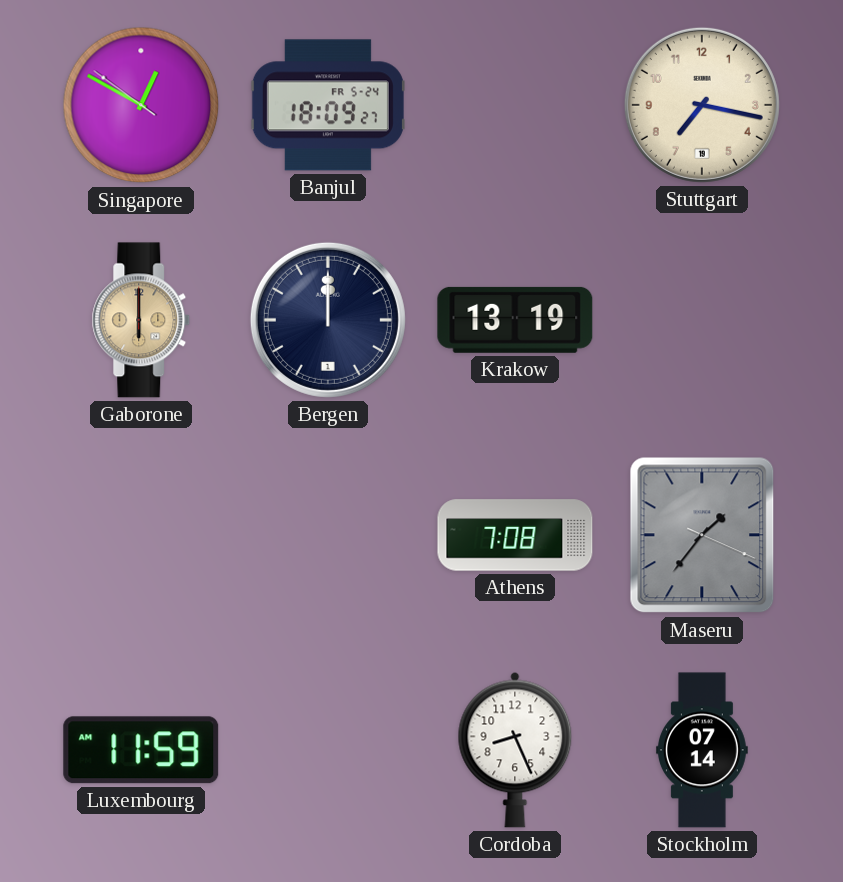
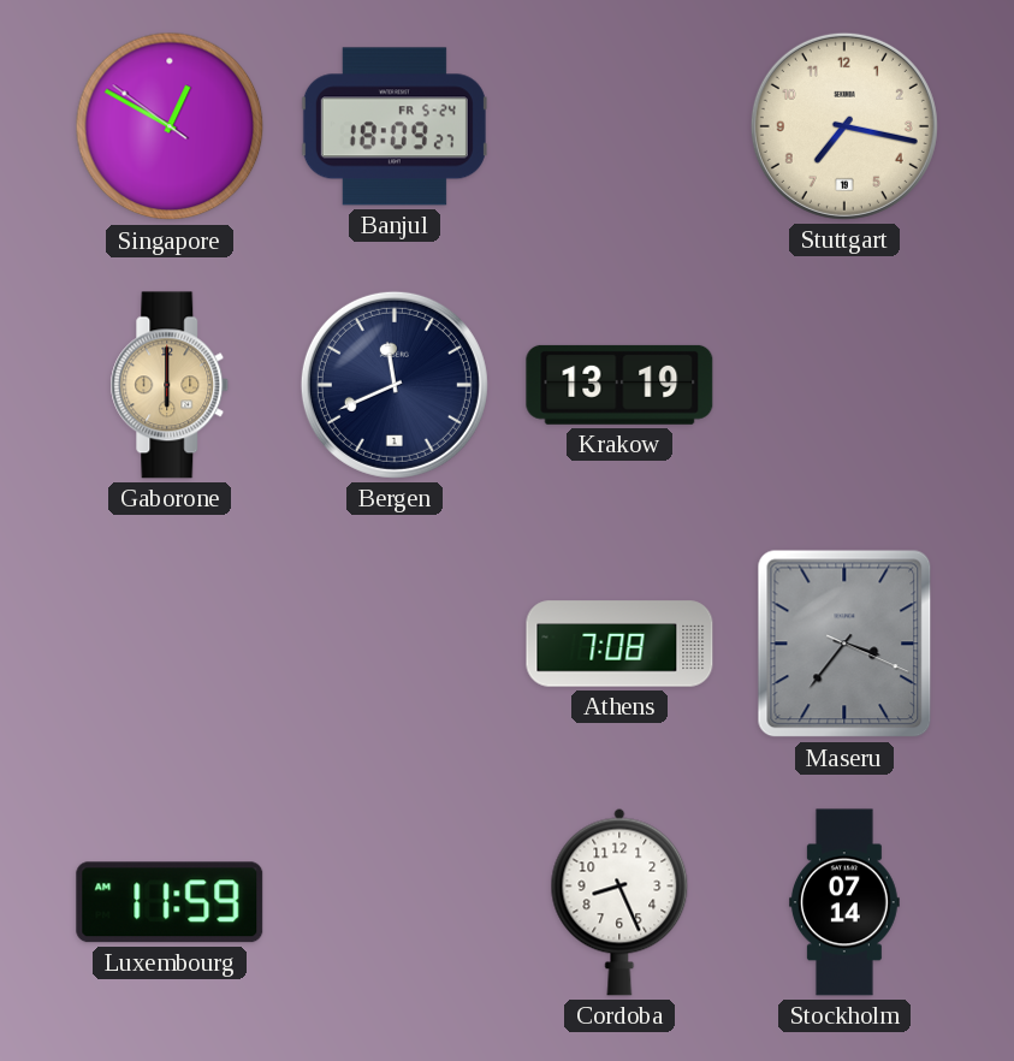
Bergen: 12:00 -> 11:41
Maseru: 1:36 -> 3:36
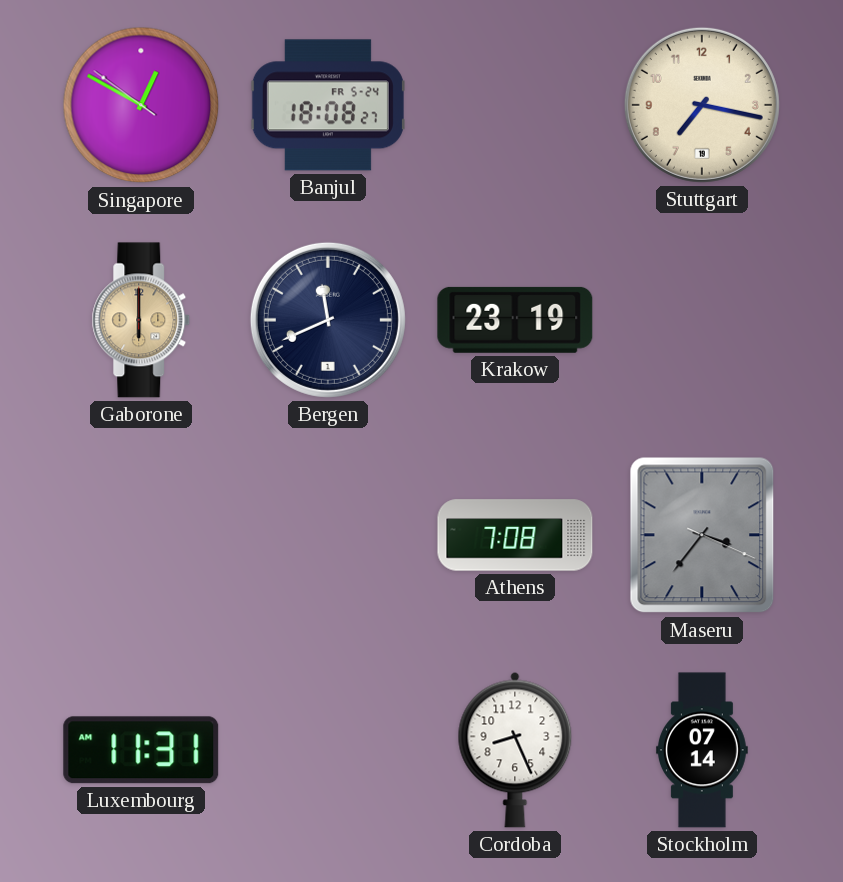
Banjul: 18:09 -> 18:08
Krakow: 13:19 -> 23:19
Luxembourg: 11:59 -> 11:31
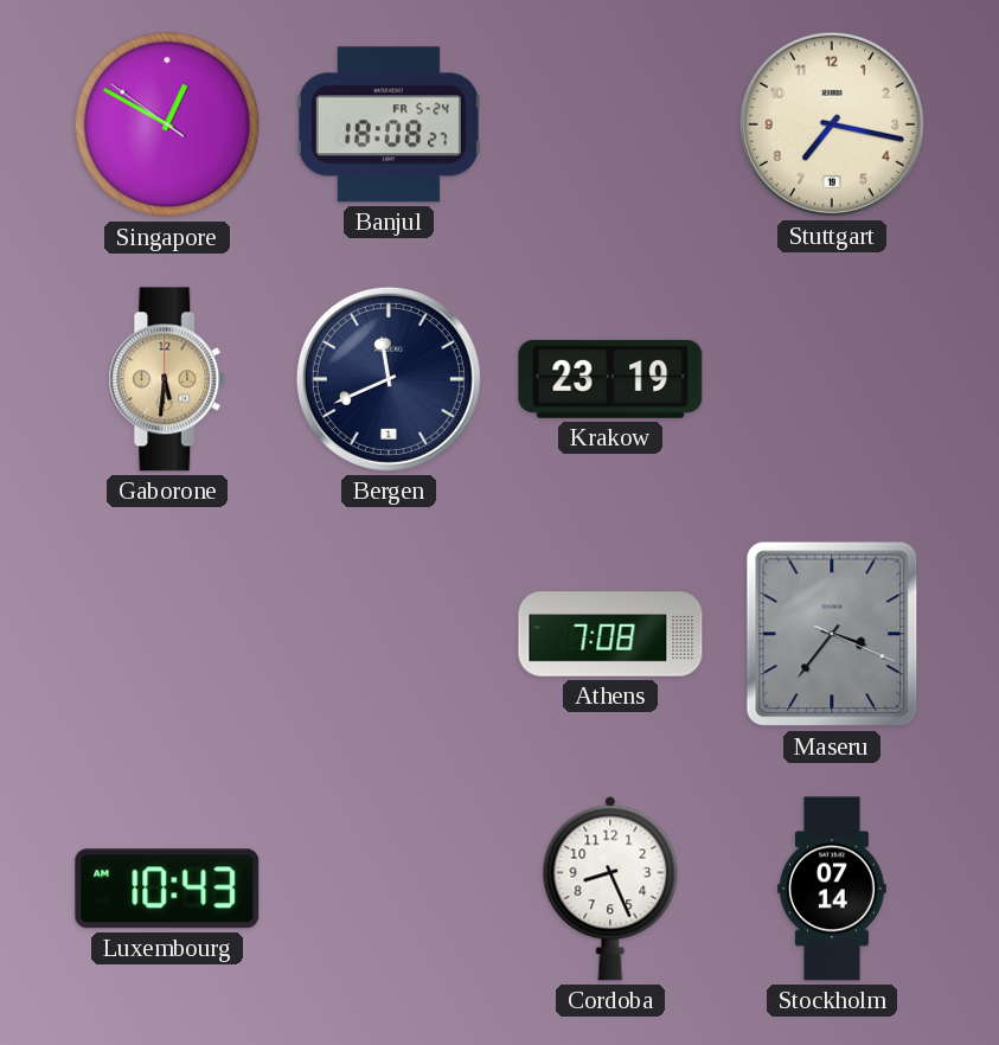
Gaborone: 6:00 -> 5:31
Luxembourg: 11:31 -> 10:43
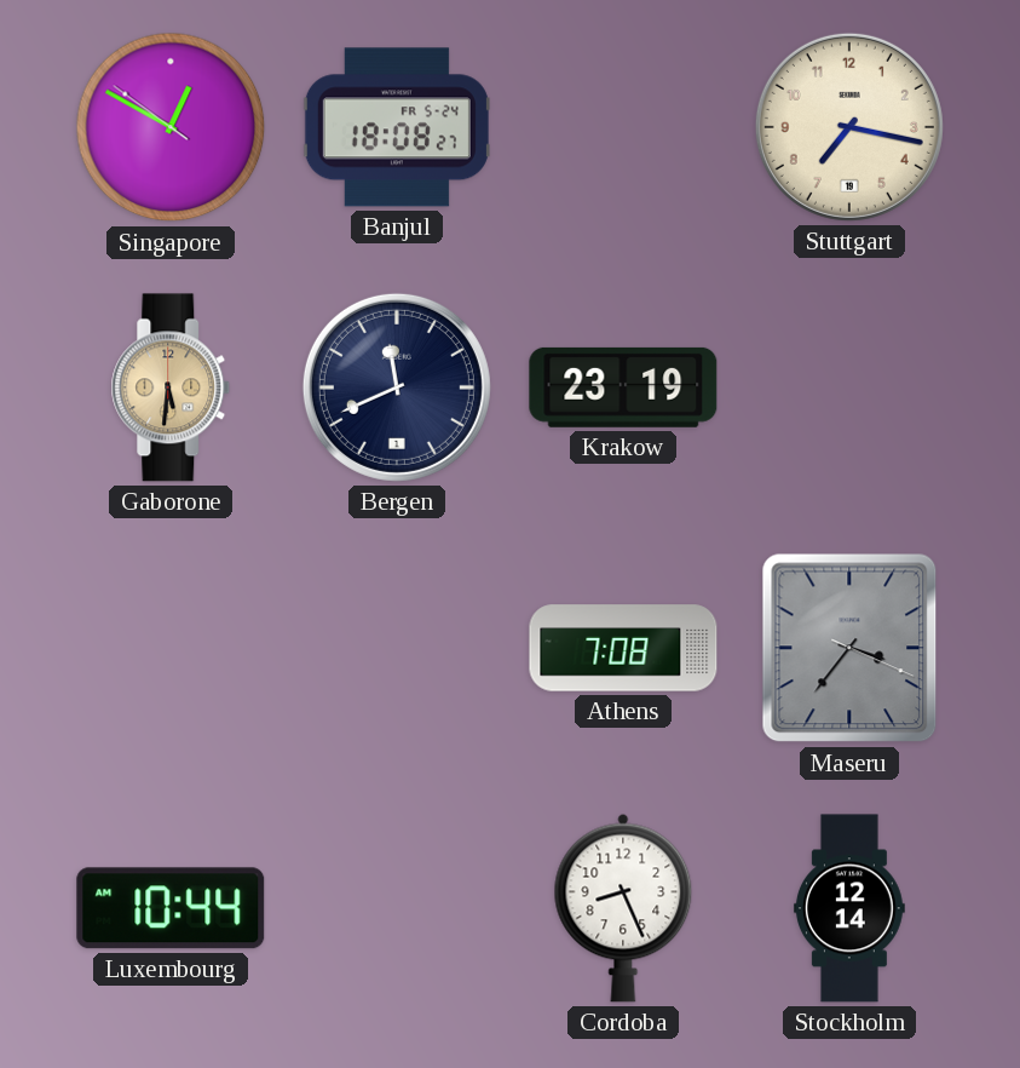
Luxembourg: 10:43 -> 10:44
Stockholm: 07:14 -> 12:14
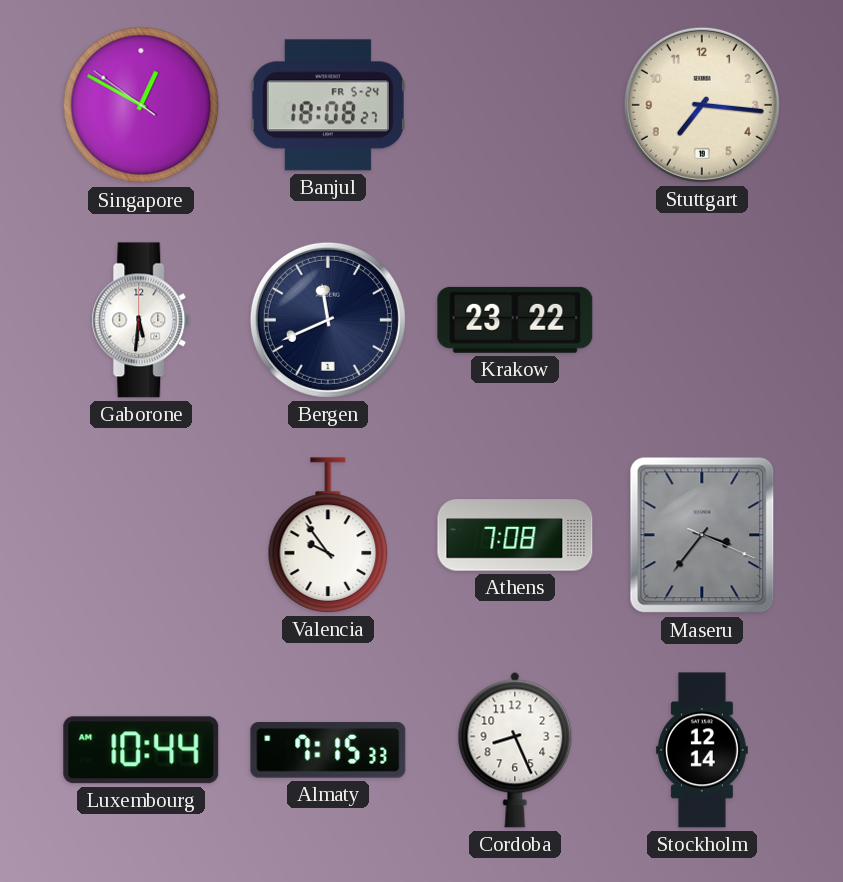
Stuttgart: 7:17 -> 7:16
Gaborone dial: champagne -> white
Krakow: 23:19 -> 23:22
Valencia: none -> 9:54
Almaty: none -> 7:15
